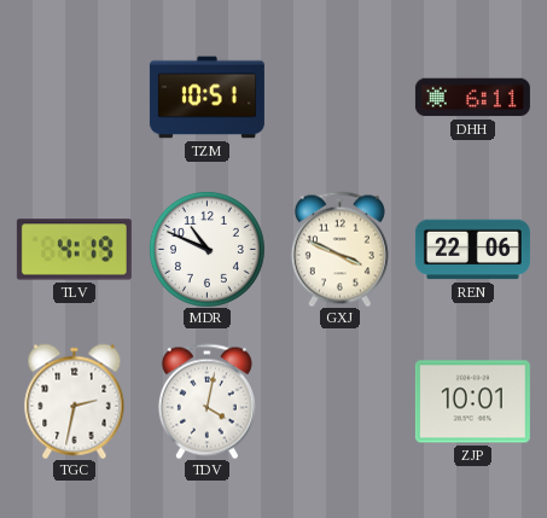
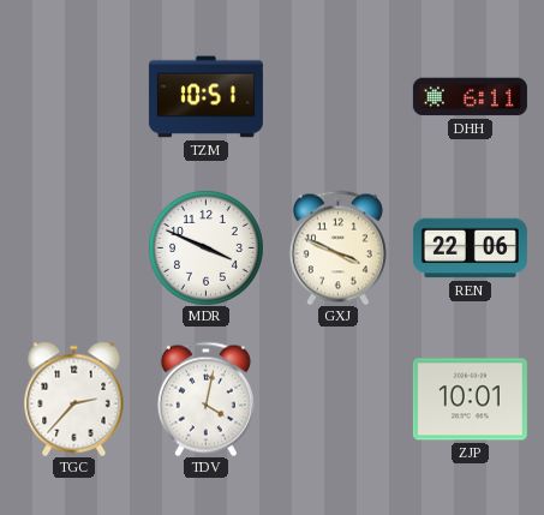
TLV: 4:19 -> none
MDR: 10:49 -> 3:49
TGC: 2:32 -> 2:37
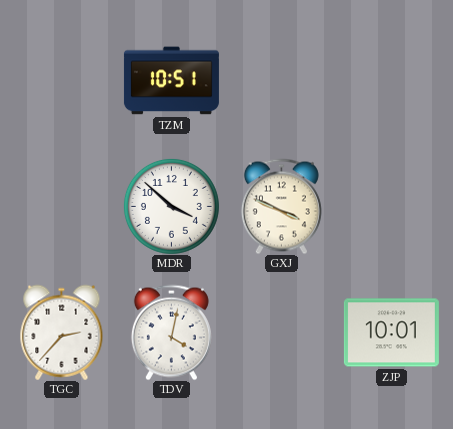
DHH: 6:11 -> none
MDR: 3:49 -> 3:52
REN: 22:06 -> none
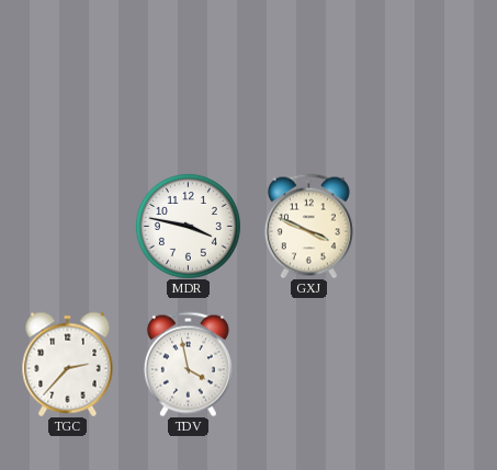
TZM: 10:51 -> none
MDR: 3:52 -> 3:47
TDV: 4:02 -> 3:58
ZJP: 10:01 -> none
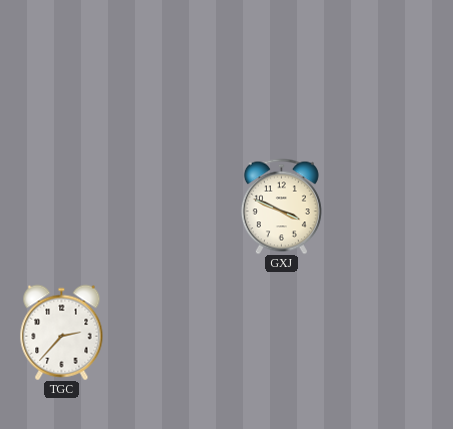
MDR: 3:47 -> none
TDV: 3:58 -> none
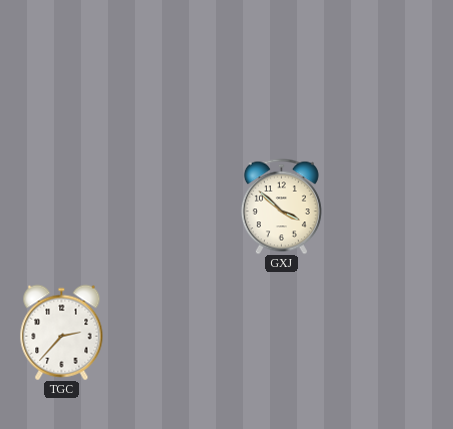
GXJ: 3:49 -> 3:52
